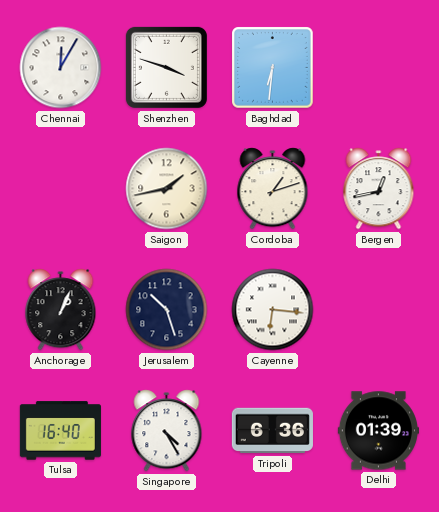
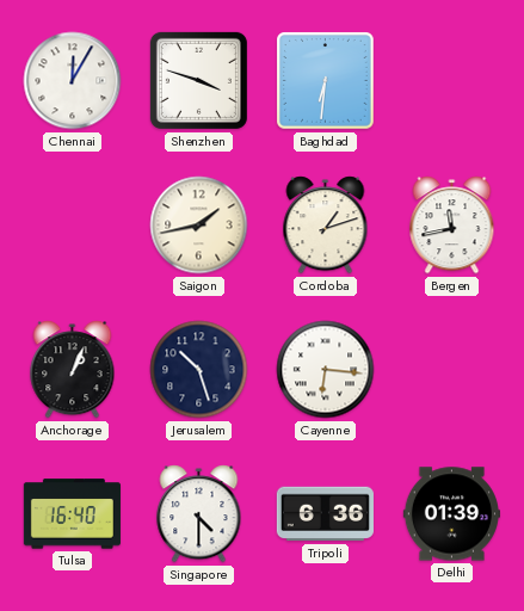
Bergen: 12:43 -> 11:43
Singapore: 4:25 -> 4:30
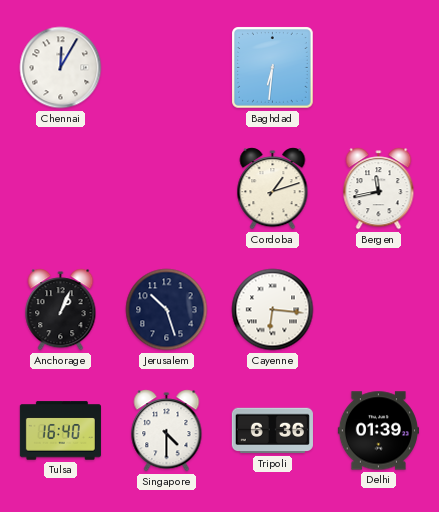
Shenzhen: 3:48 -> none
Saigon: 1:43 -> none
